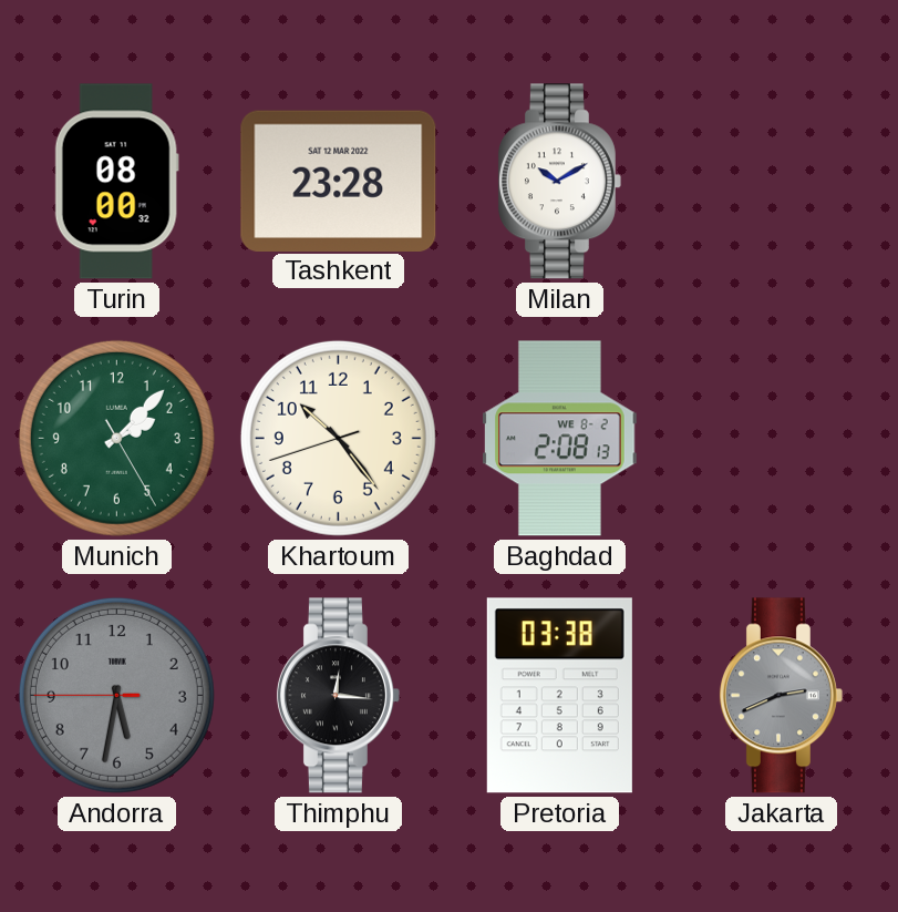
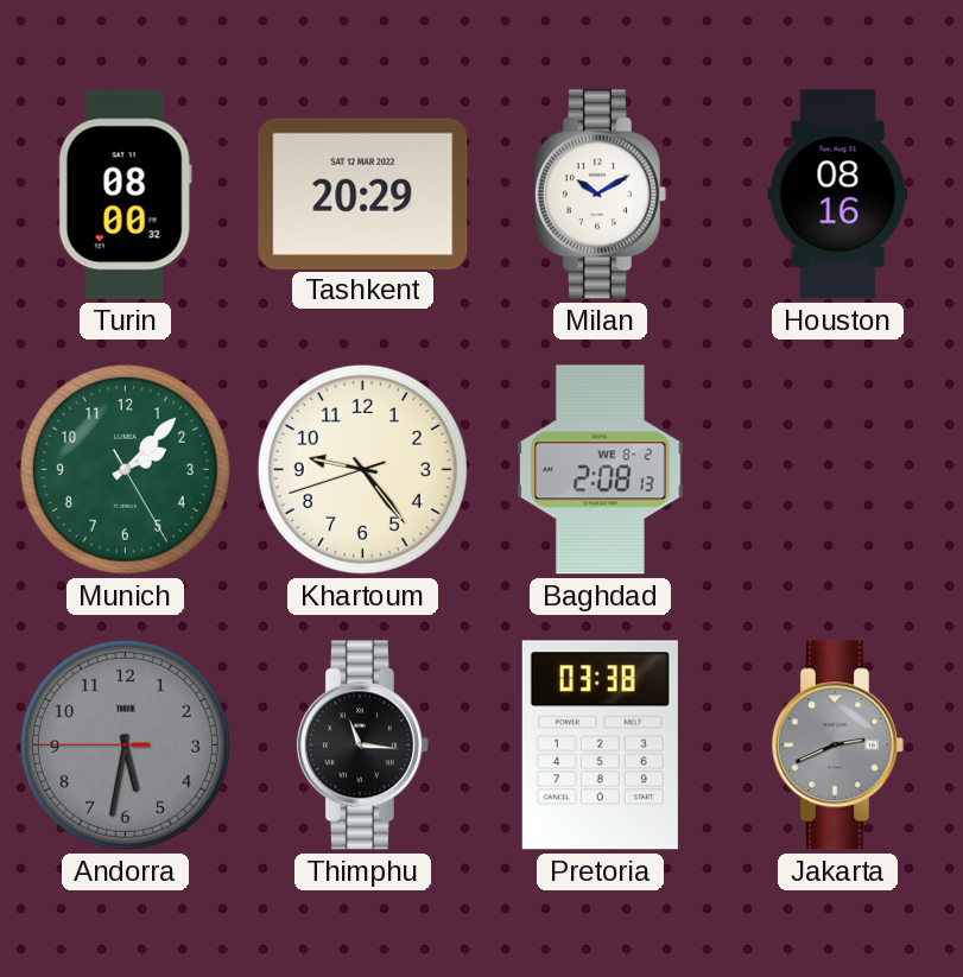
Tashkent: 23:28 -> 20:29
Houston: none -> 08:16
Khartoum: 10:23 -> 9:23
Thimphu: 12:16 -> 11:16
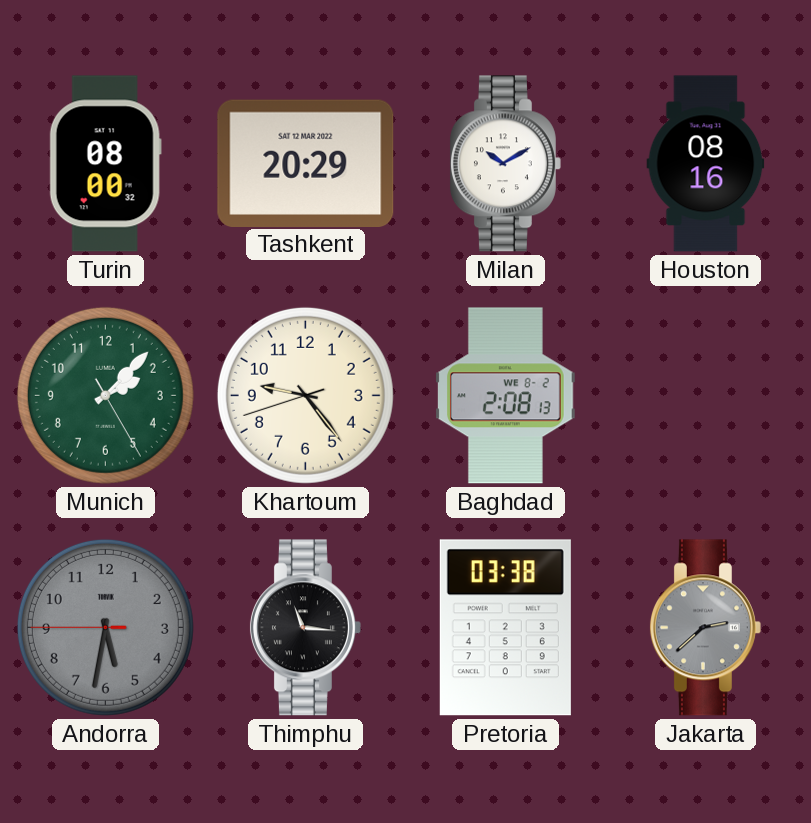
Jakarta: 2:41 -> 2:38
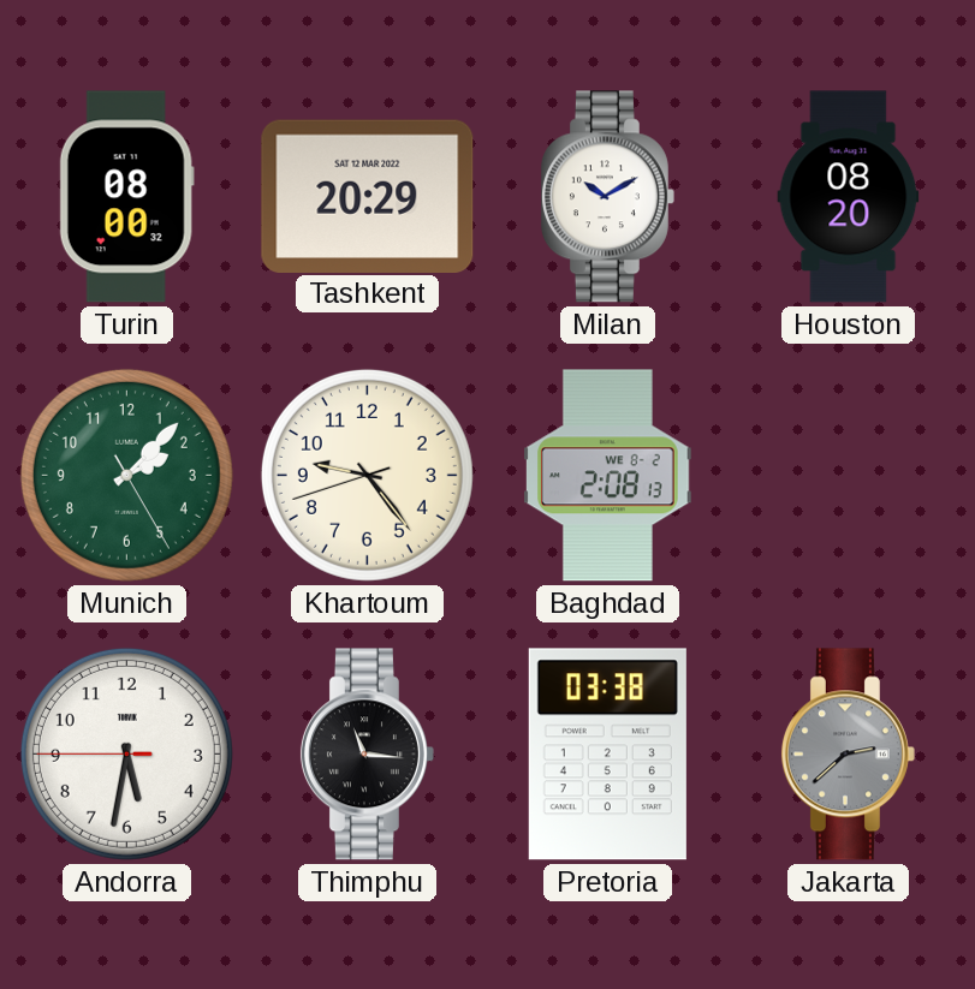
Houston: 08:16 -> 08:20
Andorra dial: grey -> white
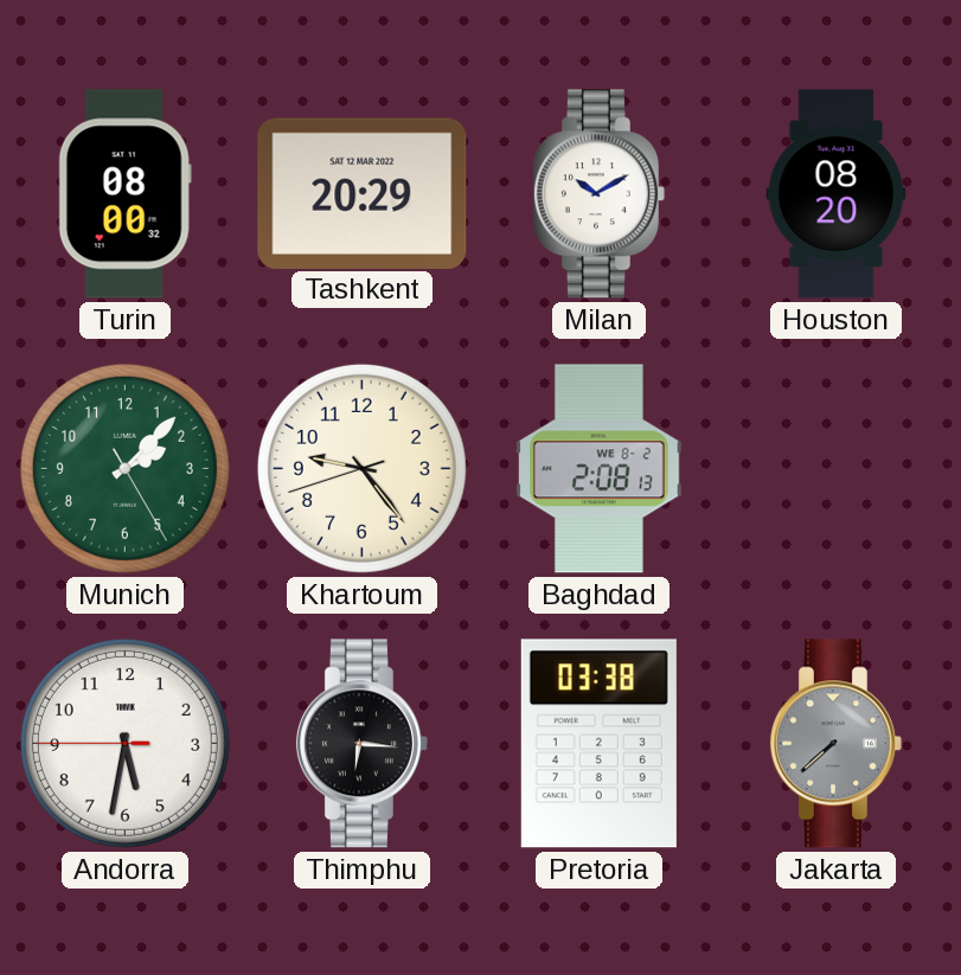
Thimphu: 11:16 -> 6:16
Jakarta: 2:38 -> 7:38
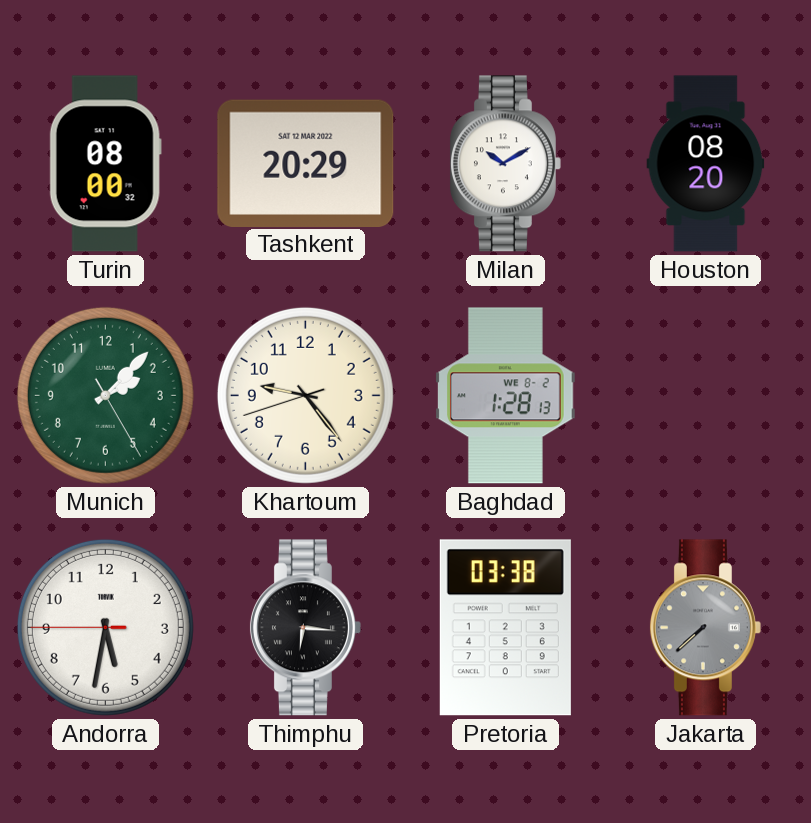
Baghdad: 2:08 -> 1:28
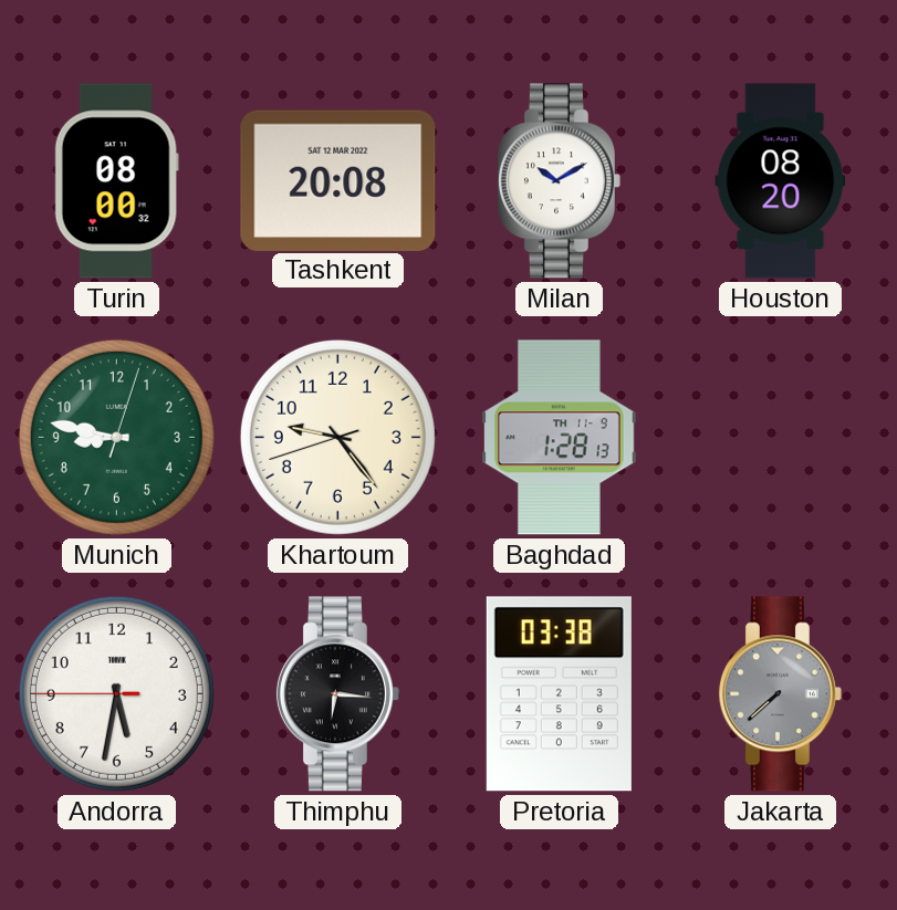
Tashkent: 20:29 -> 20:08
Munich: 2:07 -> 8:47
Baghdad date: WE 8-2 -> TH 11-9
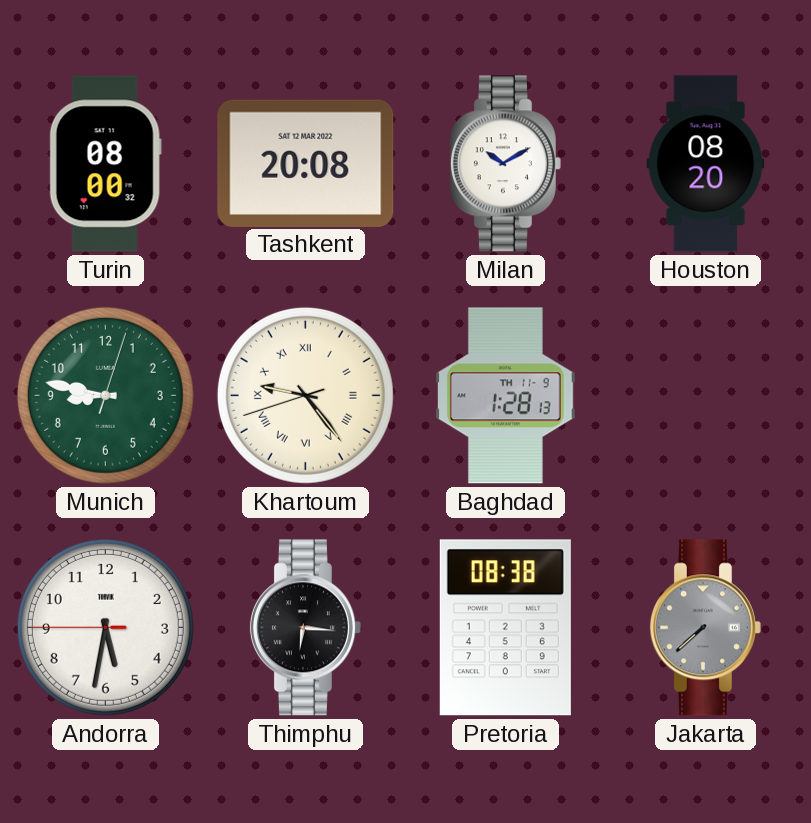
Khartoum numerals: Arabic -> Roman
Pretoria: 03:38 -> 08:38
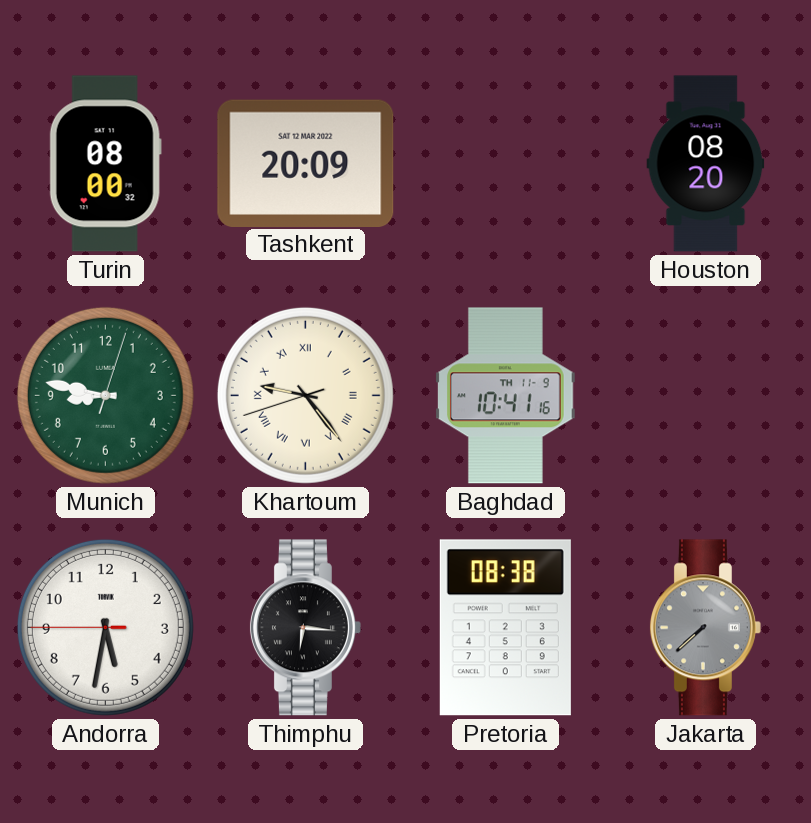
Tashkent: 20:08 -> 20:09
Milan: 10:10 -> none
Baghdad: 1:28 -> 10:41
